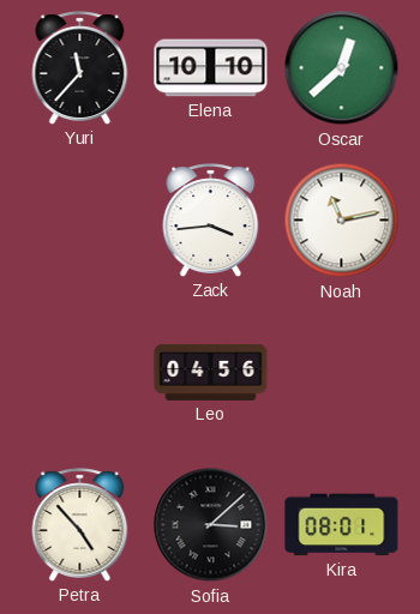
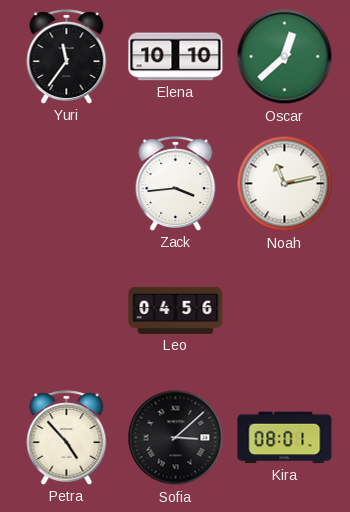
Yuri: 11:37 -> 11:36
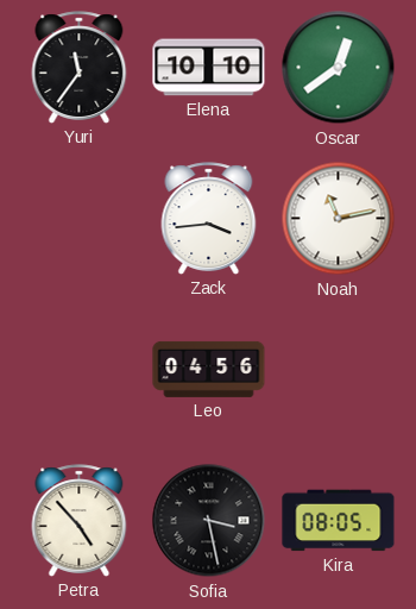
Oscar: 12:38 -> 12:39
Sofia: 3:08 -> 3:28
Kira: 08:01 -> 08:05
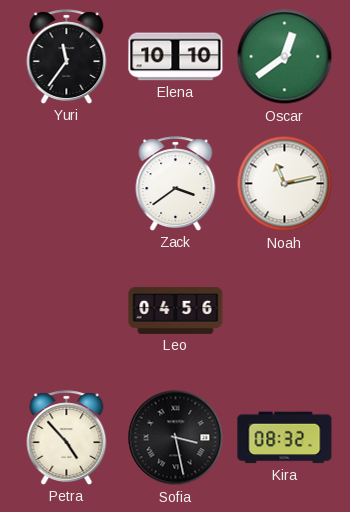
Zack: 3:44 -> 3:39
Kira: 08:05 -> 08:32
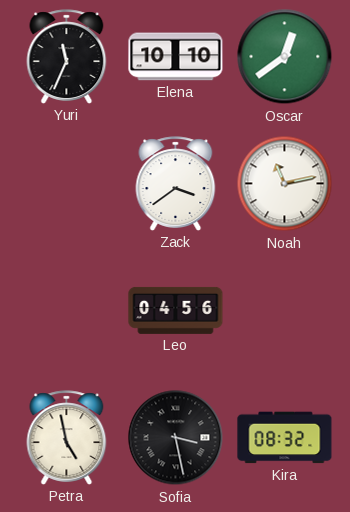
Yuri: 11:36 -> 11:34
Petra: 4:53 -> 4:58
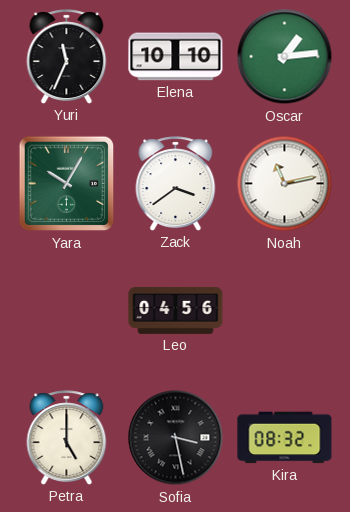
Oscar: 12:39 -> 1:14
Yara: none -> 10:05
Petra: 4:58 -> 5:00
